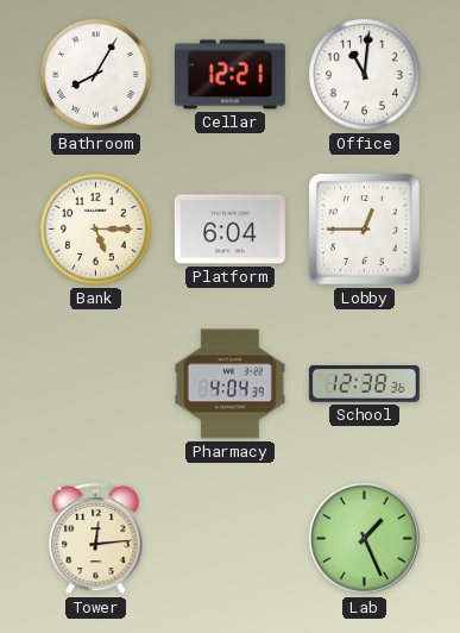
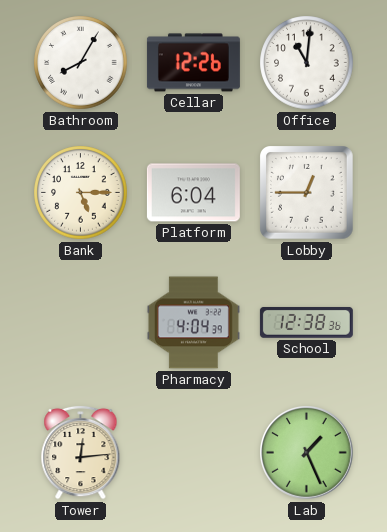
Cellar: 12:21 -> 12:26
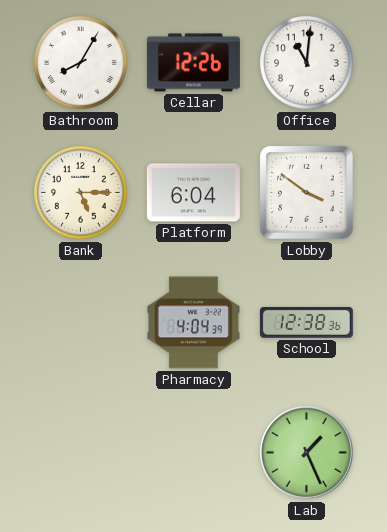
Lobby: 12:45 -> 3:51
Tower: 12:14 -> none
